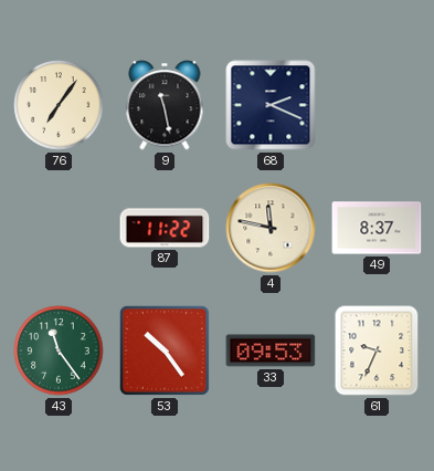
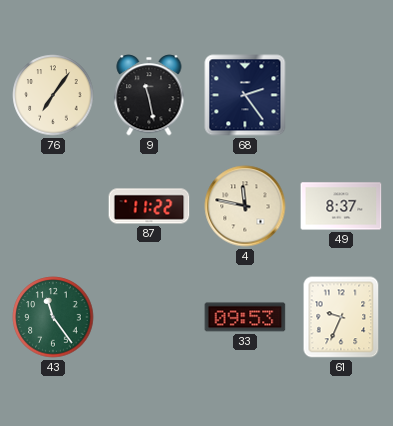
68: 2:19 -> 2:24
53: 10:24 -> none
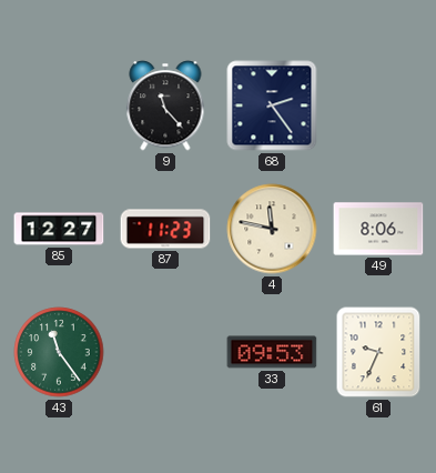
76: 7:06 -> none
9: 11:28 -> 11:23
85: none -> 12:27
87: 11:22 -> 11:23
49: 8:37 -> 8:06
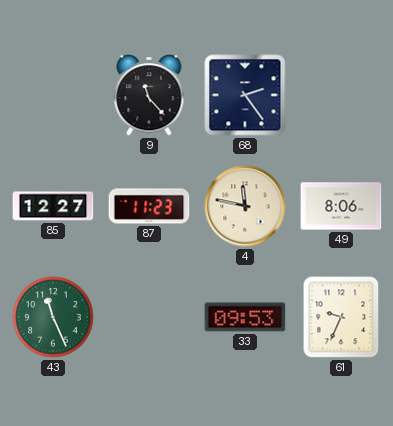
43: 11:24 -> 11:26
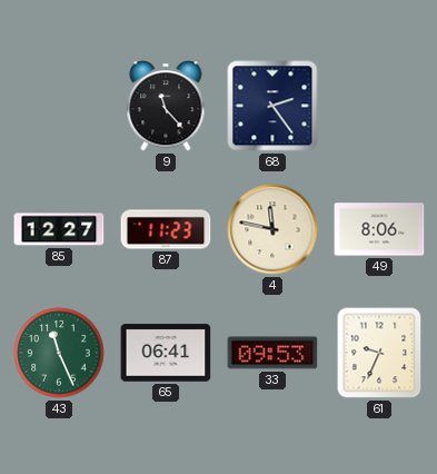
65: none -> 06:41
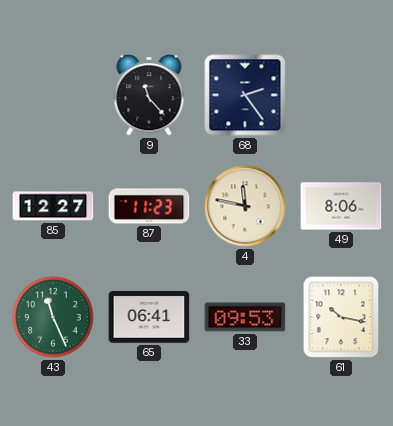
61: 9:34 -> 10:17
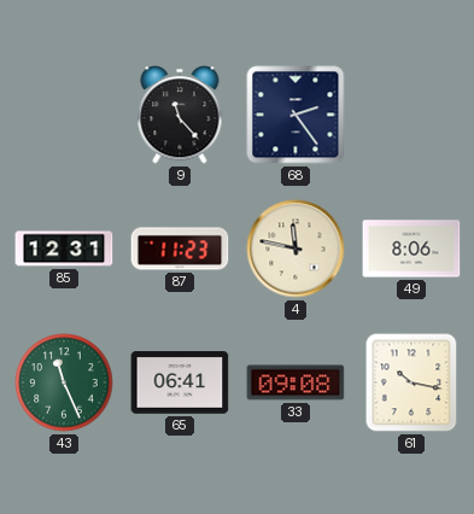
85: 12:27 -> 12:31
33: 09:53 -> 09:08
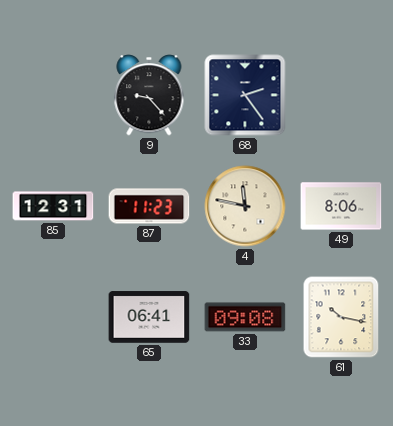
9: 11:23 -> 9:23
43: 11:26 -> none
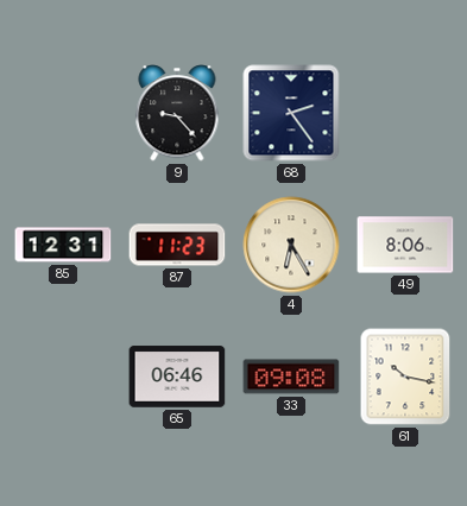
4: 11:47 -> 6:25
65: 06:41 -> 06:46
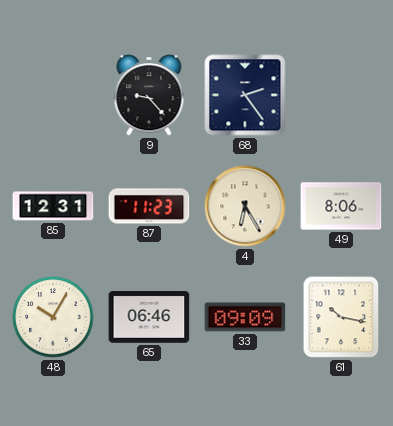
48: none -> 10:05
33: 09:08 -> 09:09
